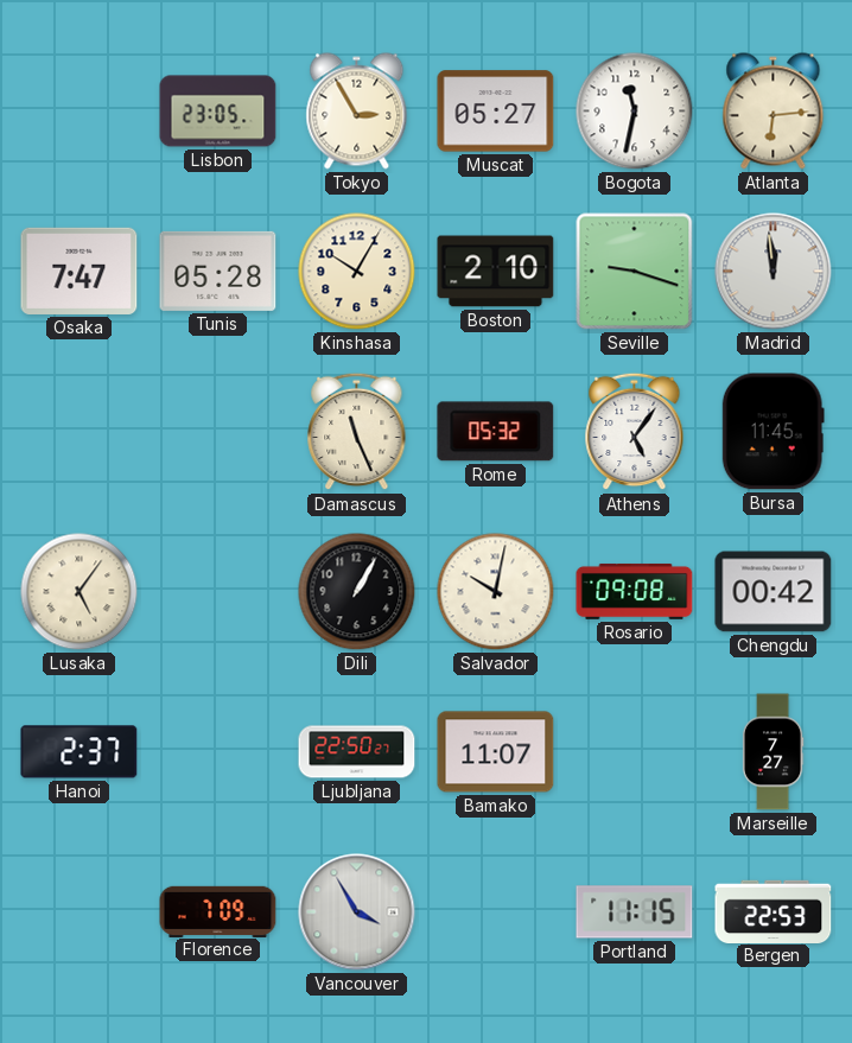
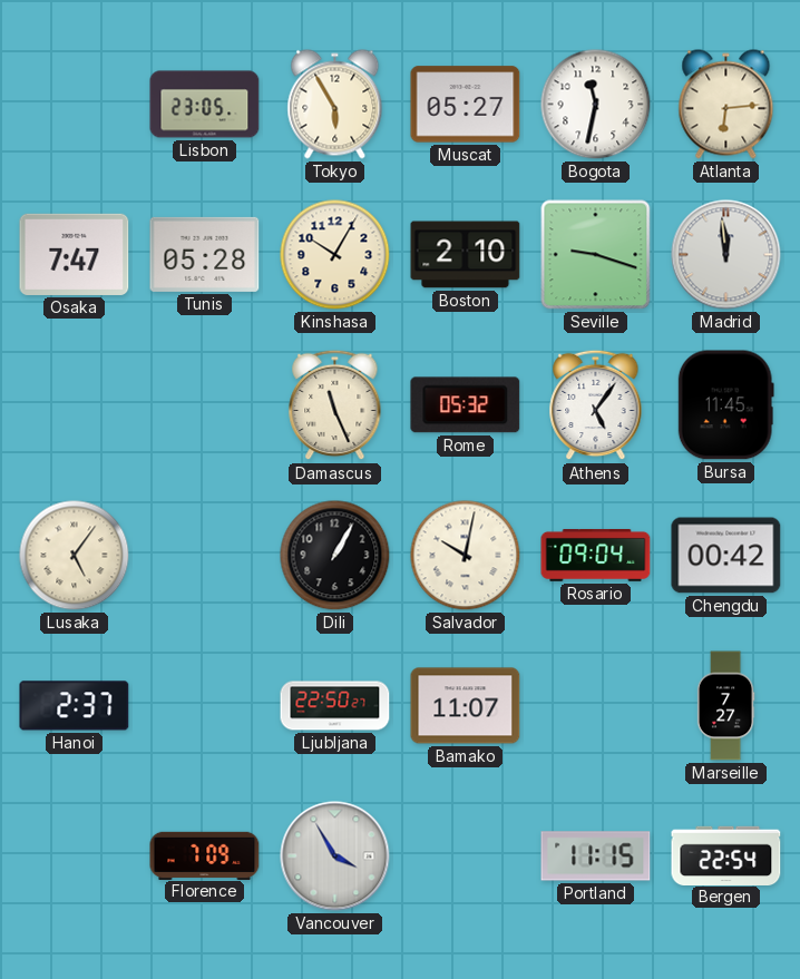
Tokyo: 2:55 -> 5:55
Rosario: 09:08 -> 09:04
Bergen: 22:53 -> 22:54
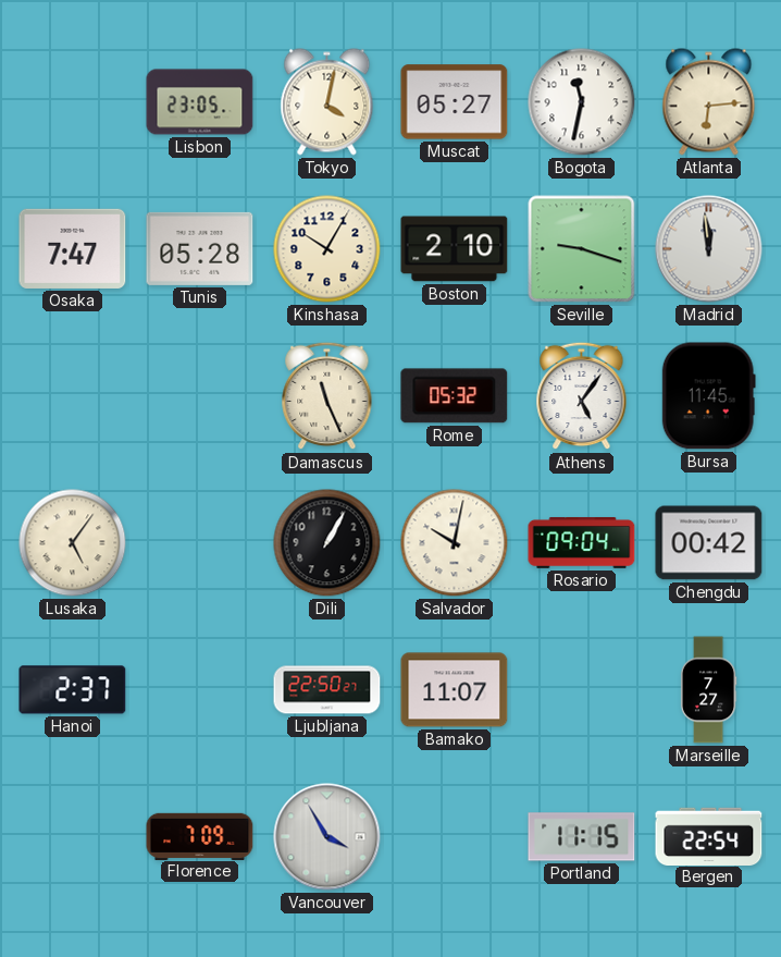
Tokyo: 5:55 -> 4:02
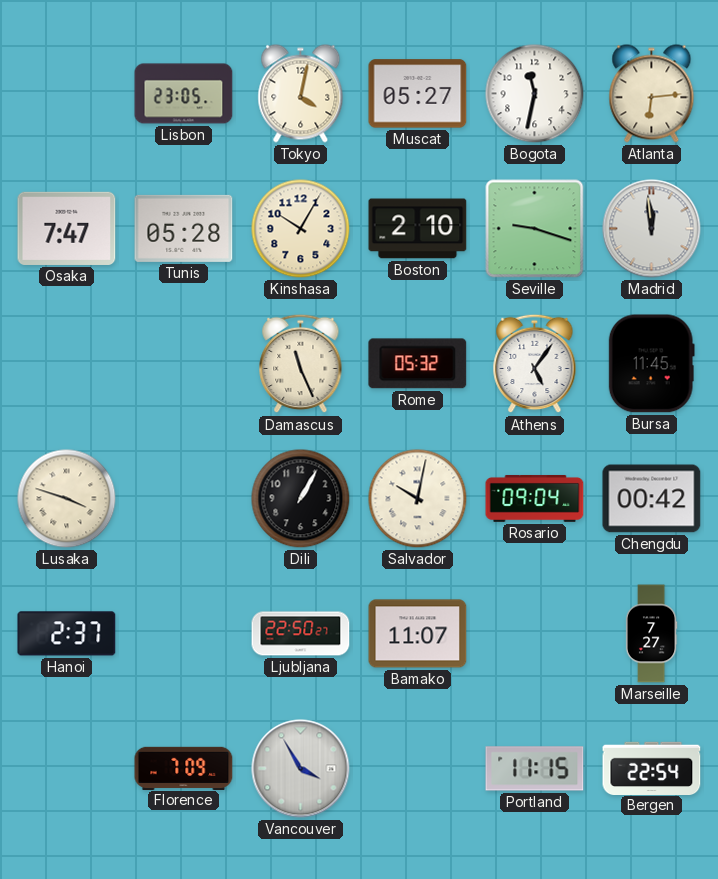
Lusaka: 5:06 -> 3:48
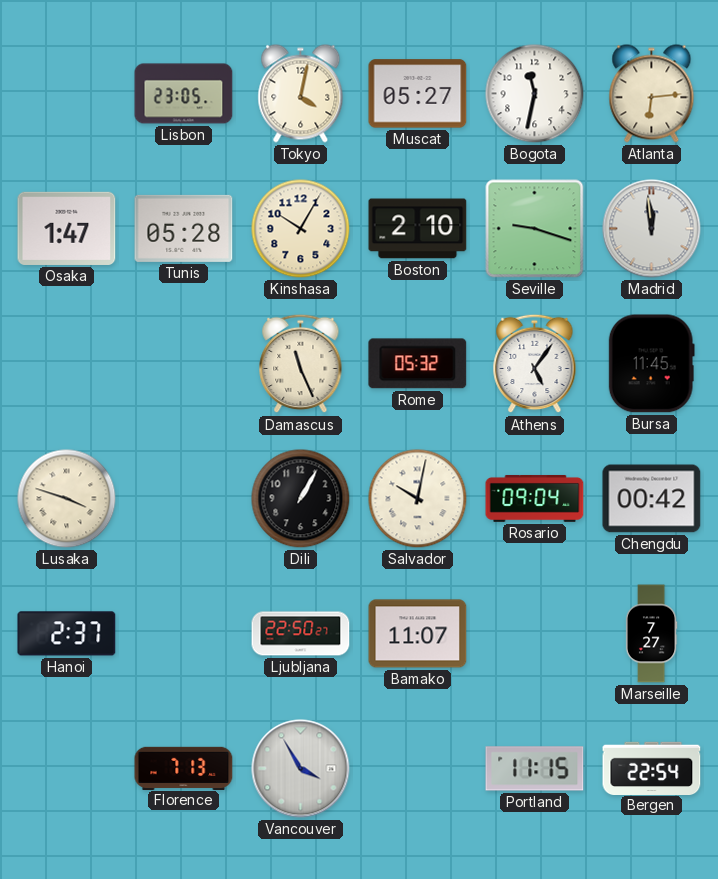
Osaka: 7:47 -> 1:47
Florence: 7:09 -> 7:13
